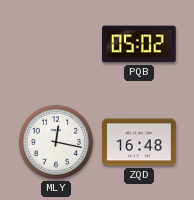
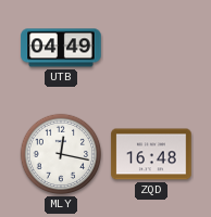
UTB: none -> 04:49
PQB: 05:02 -> none
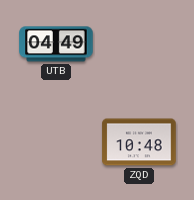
MLY: 12:17 -> none
ZQD: 16:48 -> 10:48
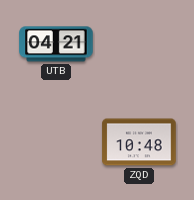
UTB: 04:49 -> 04:21
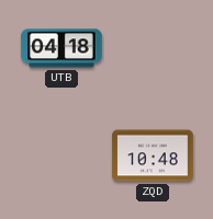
UTB: 04:21 -> 04:18
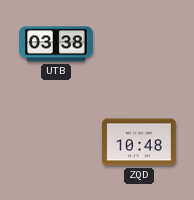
UTB: 04:18 -> 03:38
